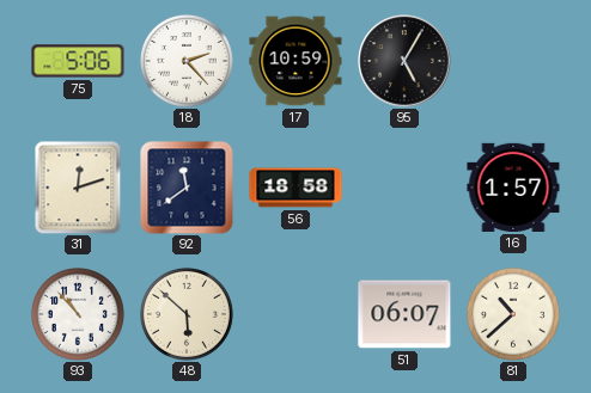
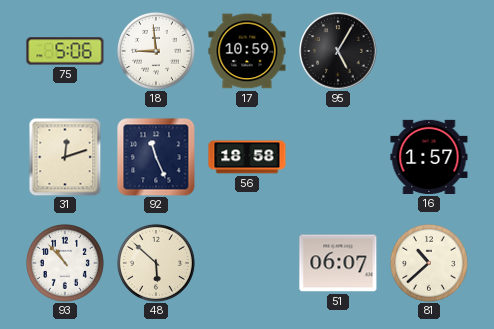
18: 2:23 -> 8:59
92: 11:39 -> 11:26
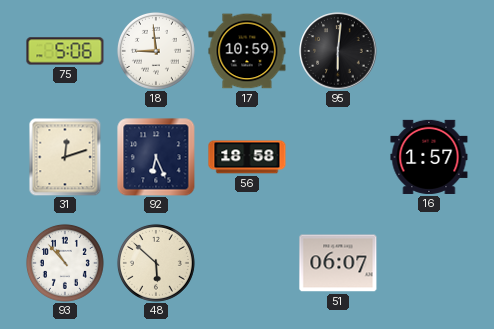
95: 5:05 -> 6:01
92: 11:26 -> 6:26
81: 10:38 -> none
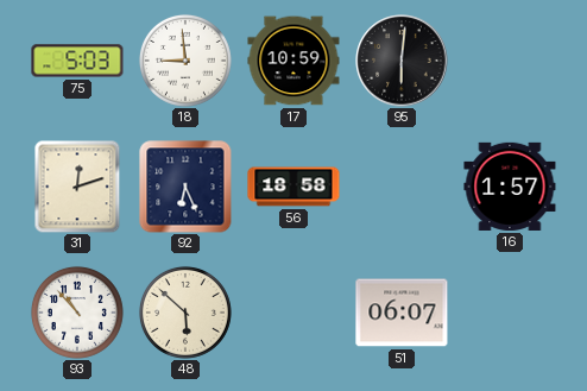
75: 5:06 -> 5:03
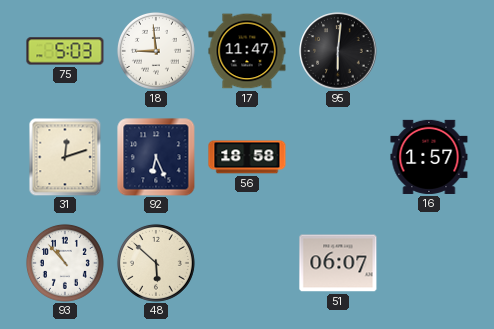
17: 10:59 -> 11:47
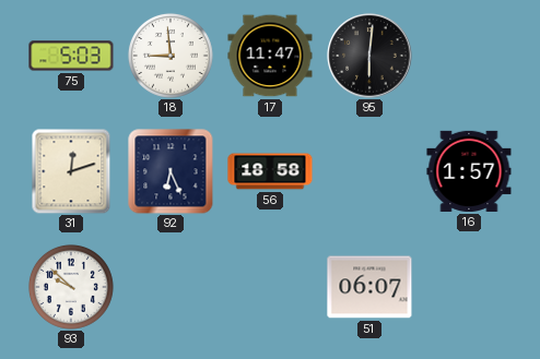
93: 10:53 -> 9:52
48: 5:52 -> none
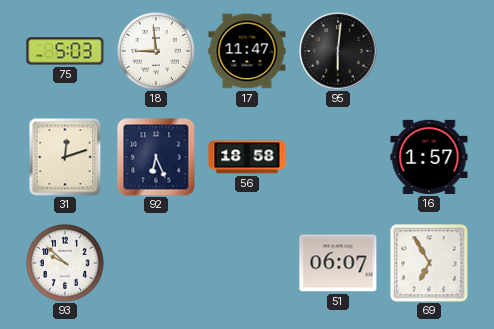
69: none -> 6:55
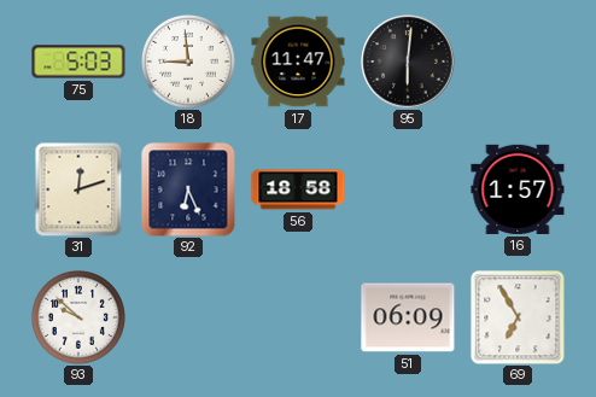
51: 06:07 -> 06:09
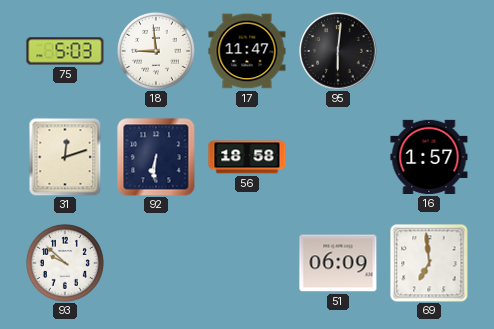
92: 6:26 -> 6:31
69: 6:55 -> 6:59
